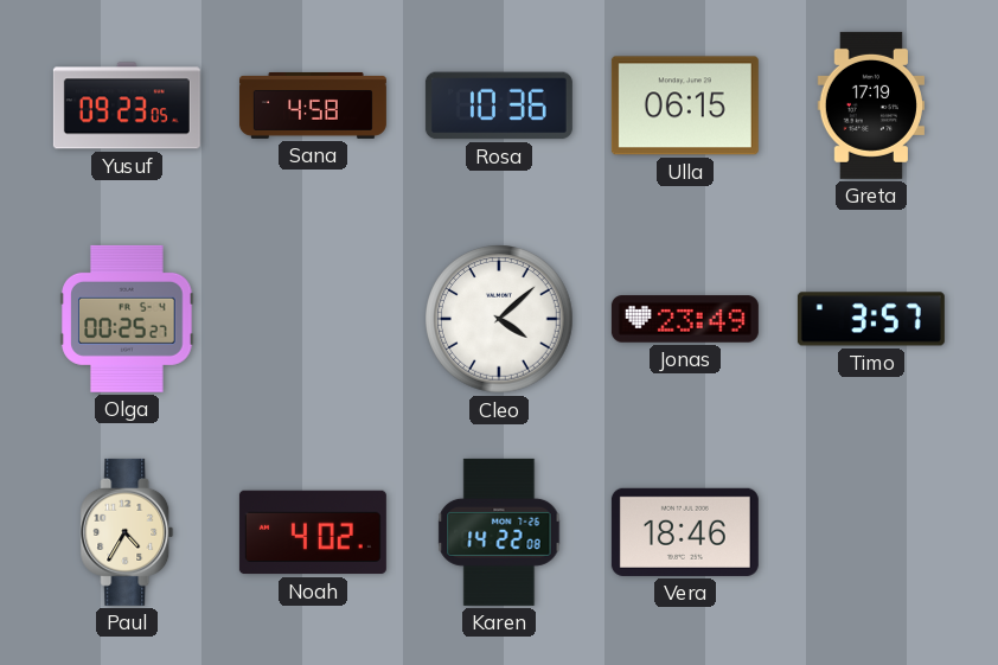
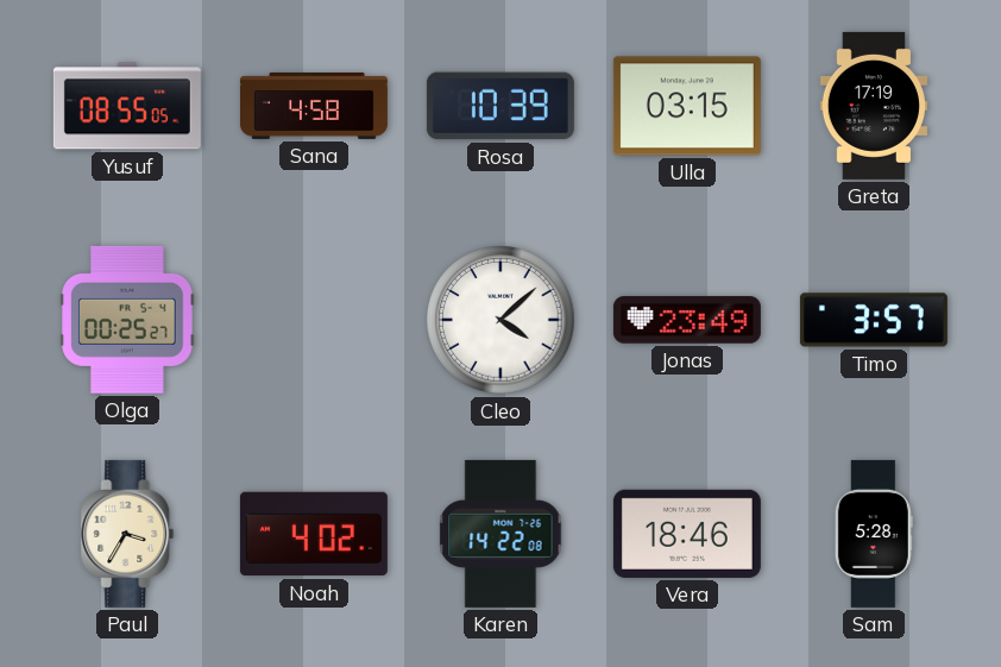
Yusuf: 09:23 -> 08:55
Rosa: 10:36 -> 10:39
Ulla: 06:15 -> 03:15
Paul: 4:35 -> 3:35
Sam: none -> 5:28
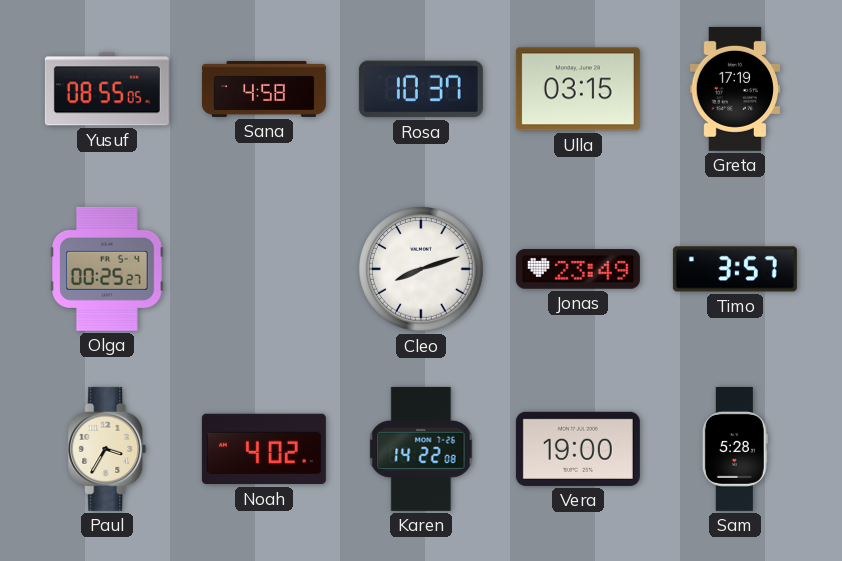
Rosa: 10:39 -> 10:37
Cleo: 4:08 -> 8:12
Vera: 18:46 -> 19:00
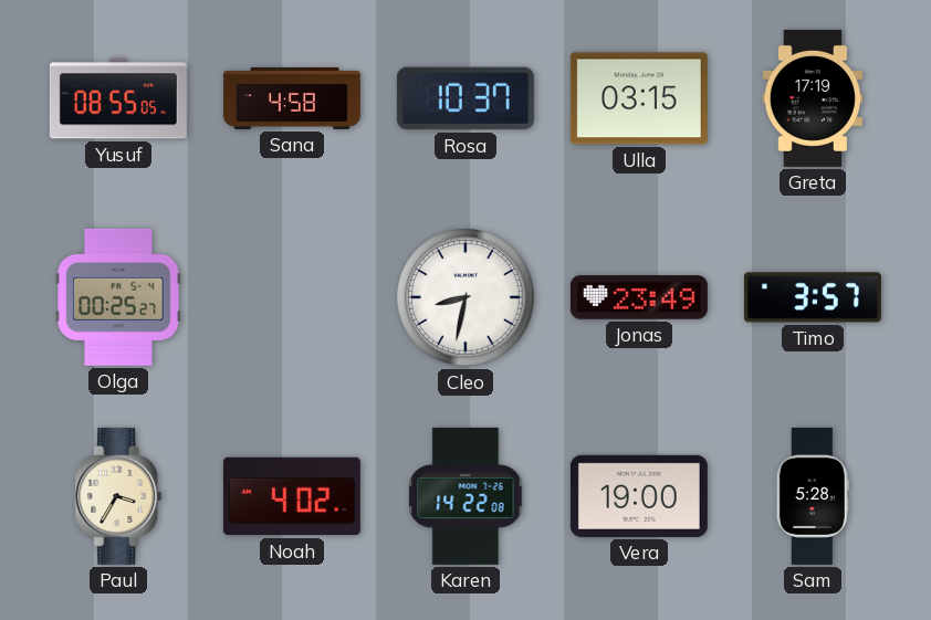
Cleo: 8:12 -> 8:32
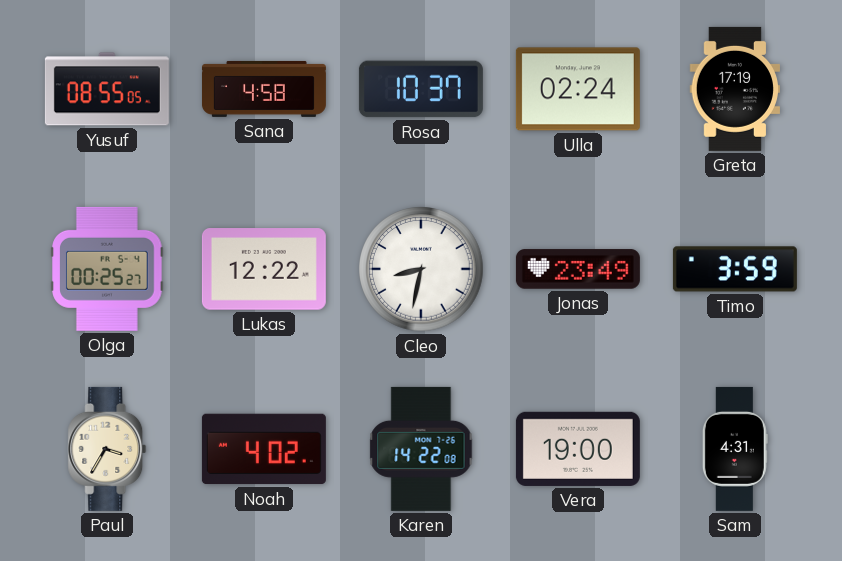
Ulla: 03:15 -> 02:24
Lukas: none -> 12:22
Timo: 3:57 -> 3:59
Sam: 5:28 -> 4:31
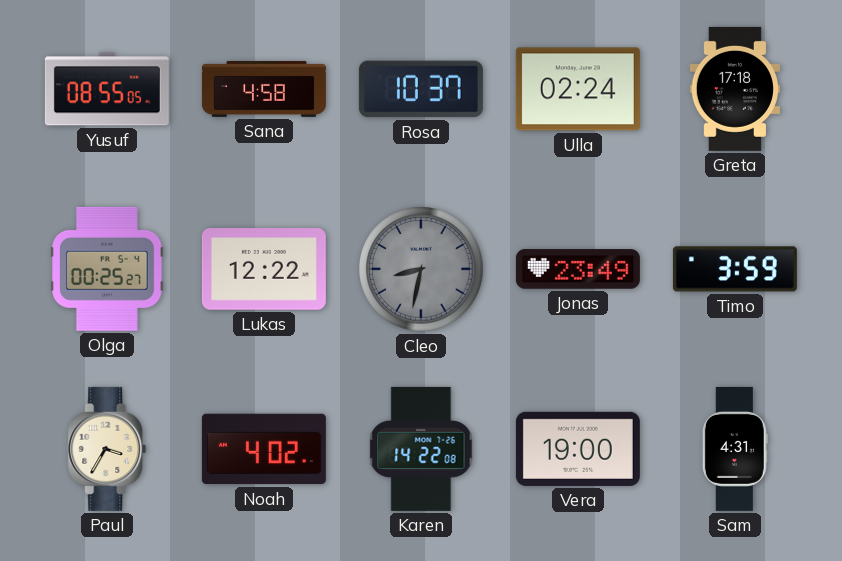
Greta: 17:19 -> 17:18
Cleo dial: white -> grey
